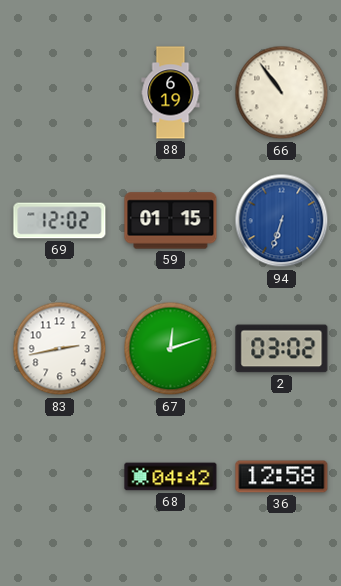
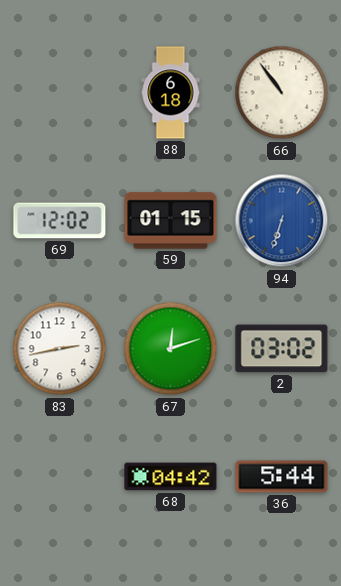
88: 6:19 -> 6:18
36: 12:58 -> 5:44
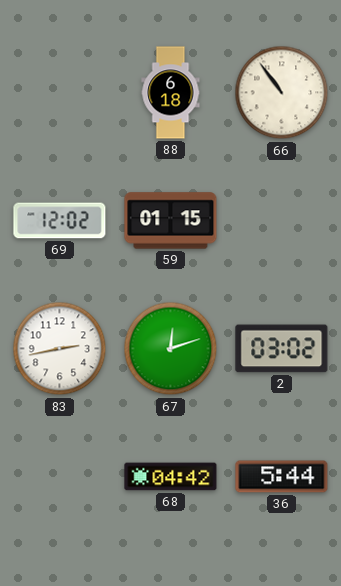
94: 6:33 -> none
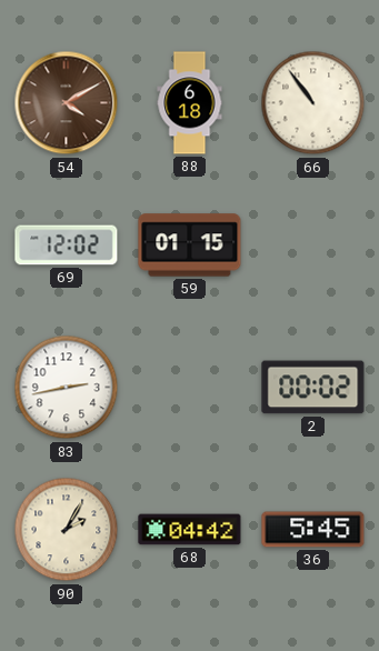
54: none -> 4:10
67: 12:12 -> none
2: 03:02 -> 00:02
90: none -> 2:05
36: 5:44 -> 5:45
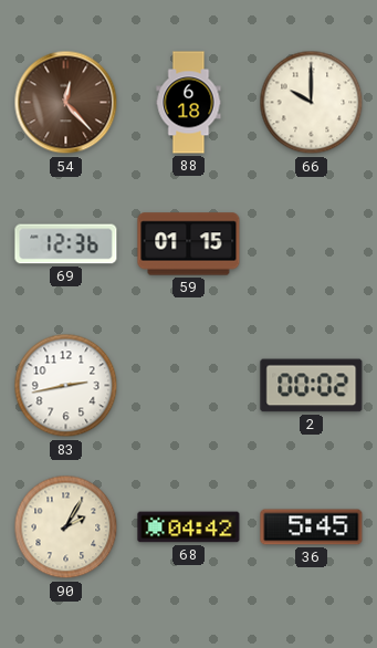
54: 4:10 -> 12:23
66: 10:54 -> 10:00
69: 12:02 -> 12:36
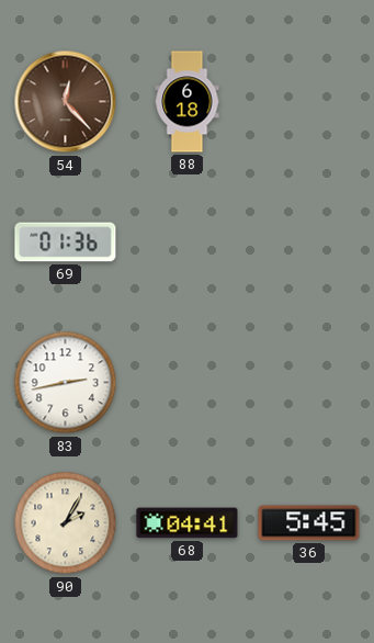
66: 10:00 -> none
69: 12:36 -> 01:36
59: 01:15 -> none
2: 00:02 -> none
68: 04:42 -> 04:41
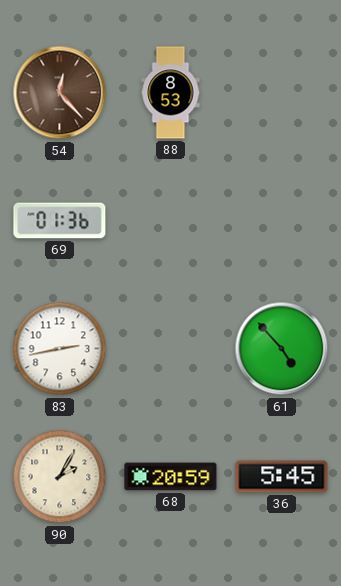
88: 6:18 -> 8:53
61: none -> 4:53
68: 04:41 -> 20:59
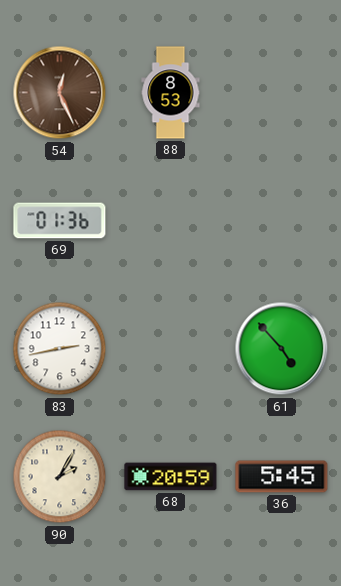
54: 12:23 -> 12:26
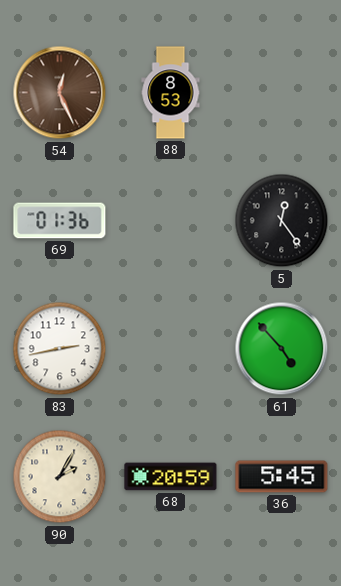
5: none -> 12:24
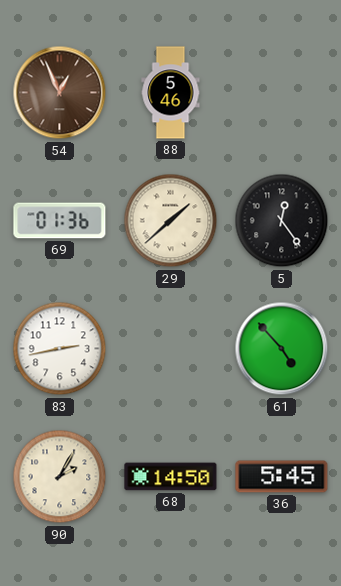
54: 12:26 -> 12:56
88: 8:53 -> 5:46
29: none -> 1:38
68: 20:59 -> 14:50
